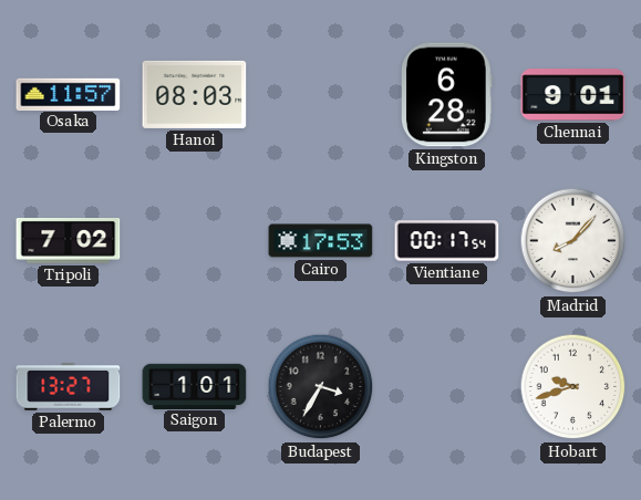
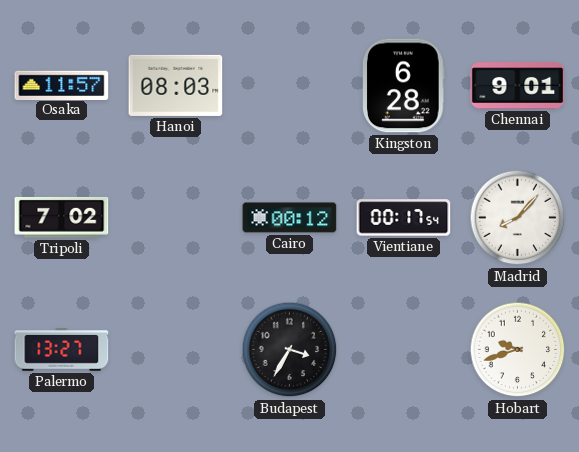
Cairo: 17:53 -> 00:12
Saigon: 1:01 -> none
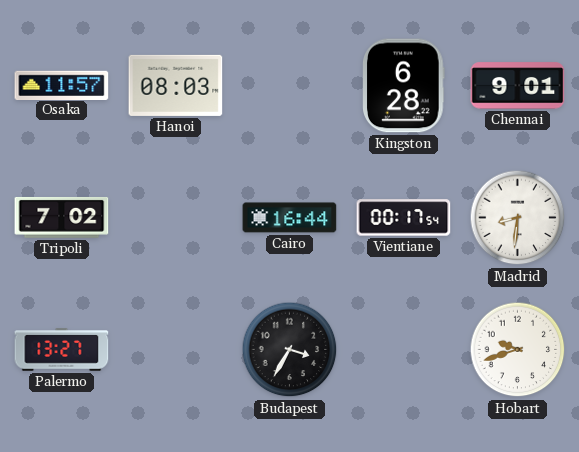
Cairo: 00:12 -> 16:44
Madrid: 8:07 -> 8:31
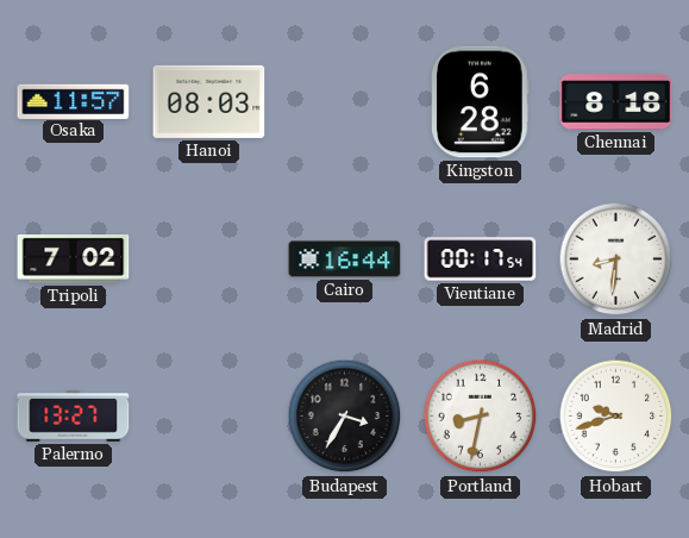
Chennai: 9:01 -> 8:18
Portland: none -> 8:32
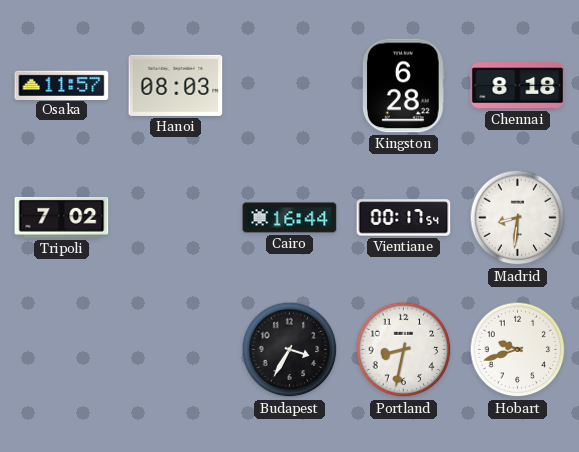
Palermo: 13:27 -> none
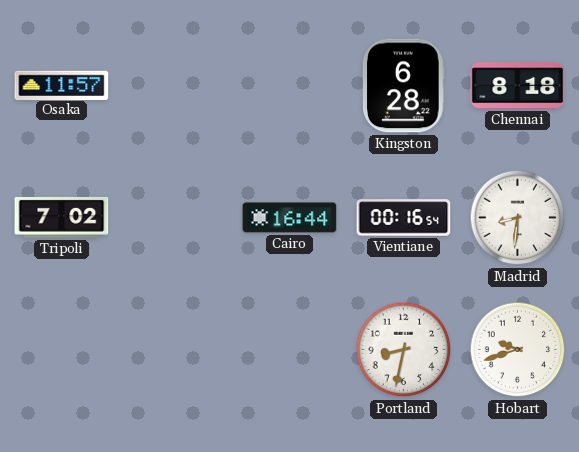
Hanoi: 08:03 -> none
Vientiane: 00:17 -> 00:16
Budapest: 3:35 -> none
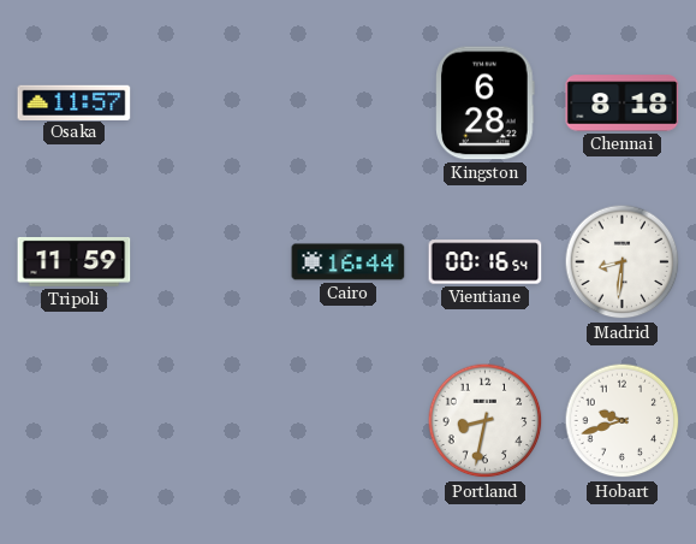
Tripoli: 7:02 -> 11:59
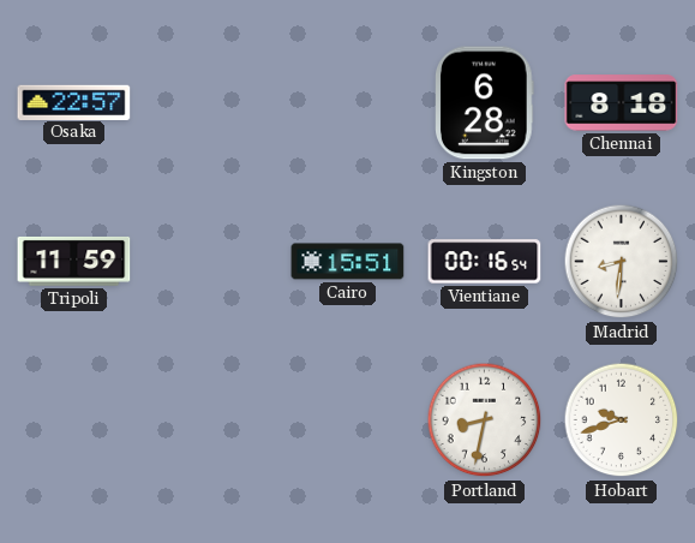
Osaka: 11:57 -> 22:57
Cairo: 16:44 -> 15:51
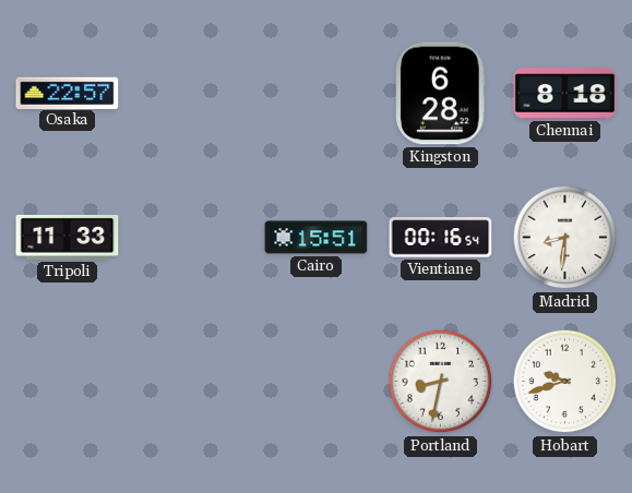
Tripoli: 11:59 -> 11:33
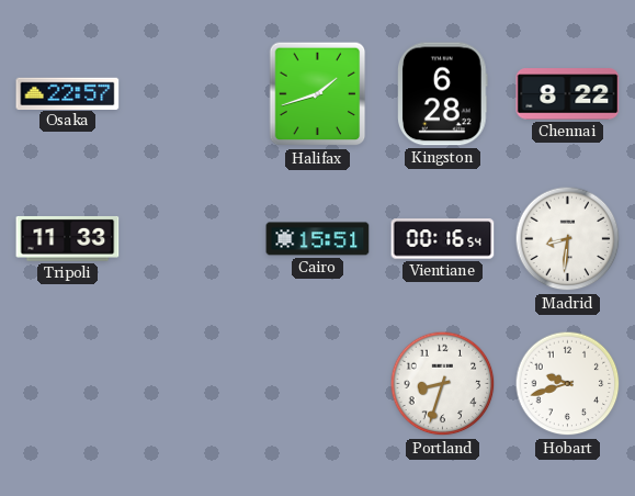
Halifax: none -> 1:42
Chennai: 8:18 -> 8:22
Portland: 8:32 -> 8:33
